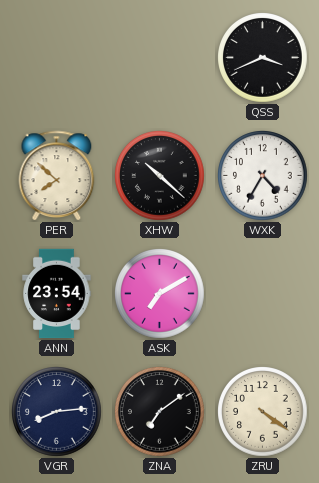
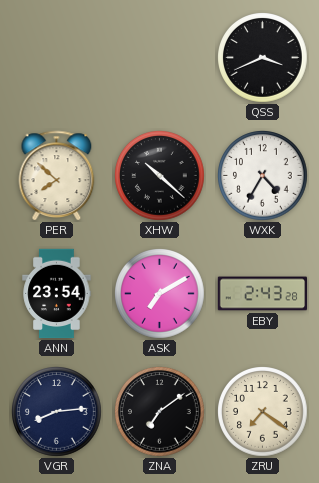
EBY: none -> 2:43
ZRU: 4:21 -> 7:21
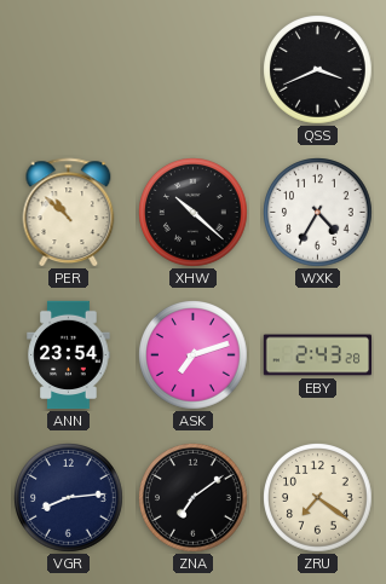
PER: 7:52 -> 10:52
ASK: 7:10 -> 7:12
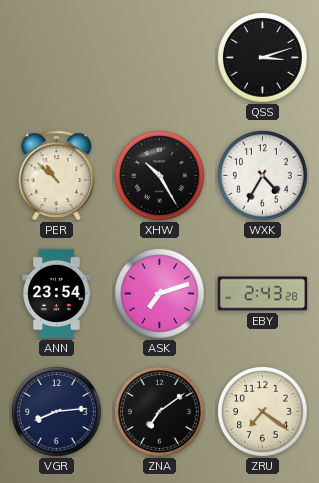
QSS: 3:41 -> 3:12
XHW: 10:22 -> 10:25
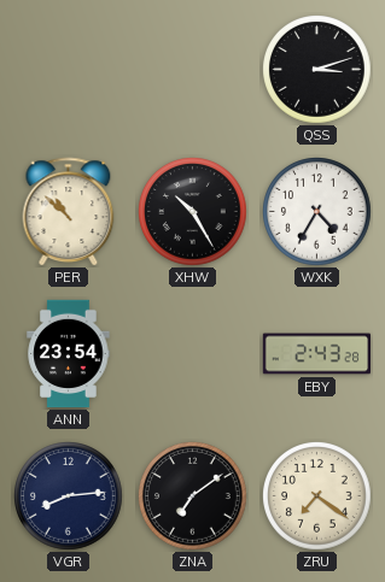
ASK: 7:12 -> none
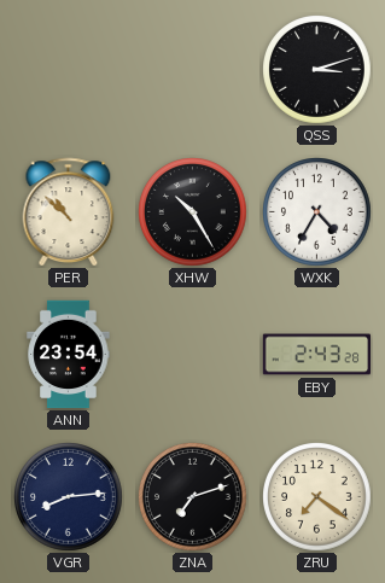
ZNA: 7:09 -> 7:12
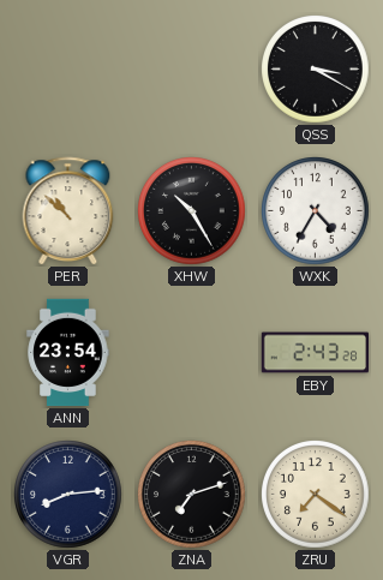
QSS: 3:12 -> 3:20
